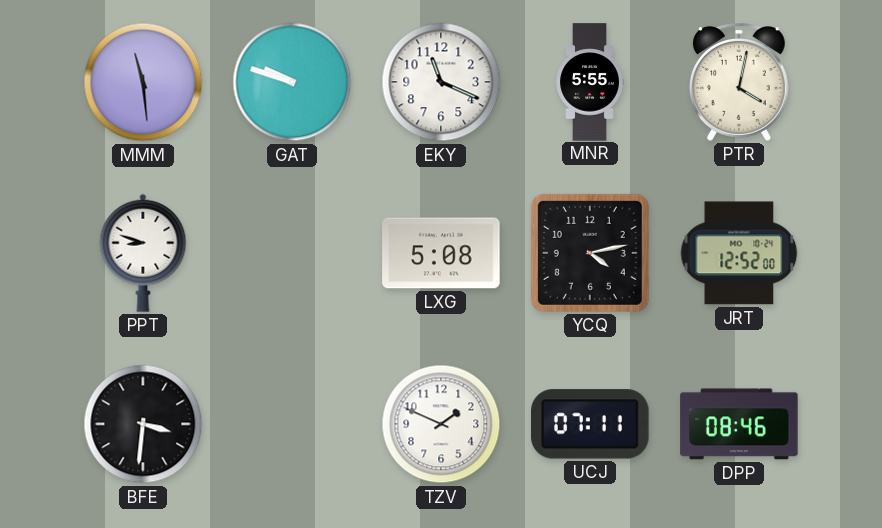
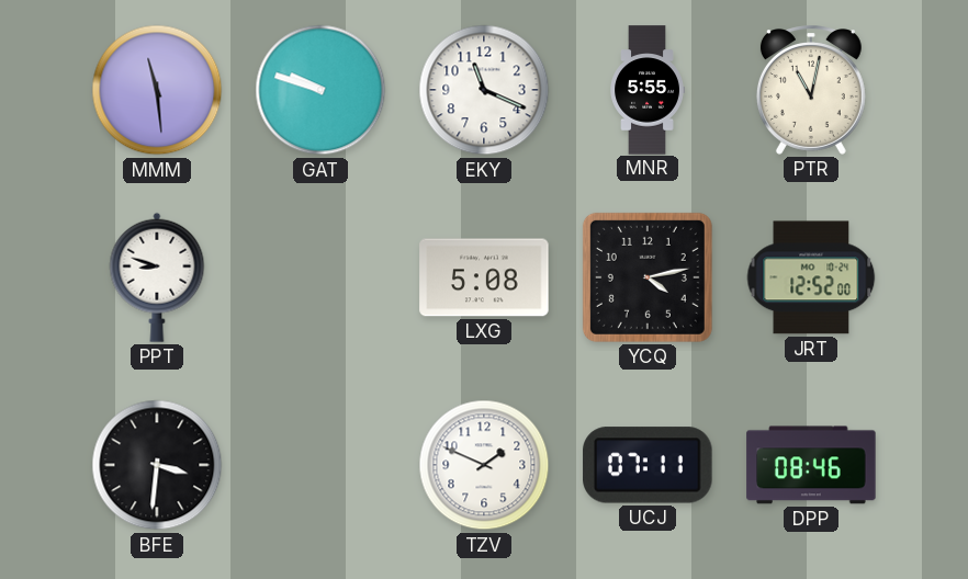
PTR: 4:02 -> 11:02
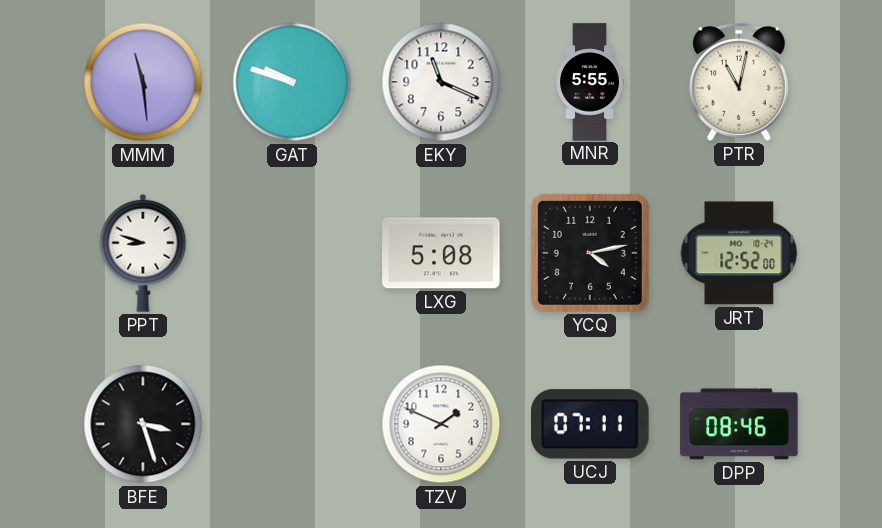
BFE: 3:31 -> 3:27
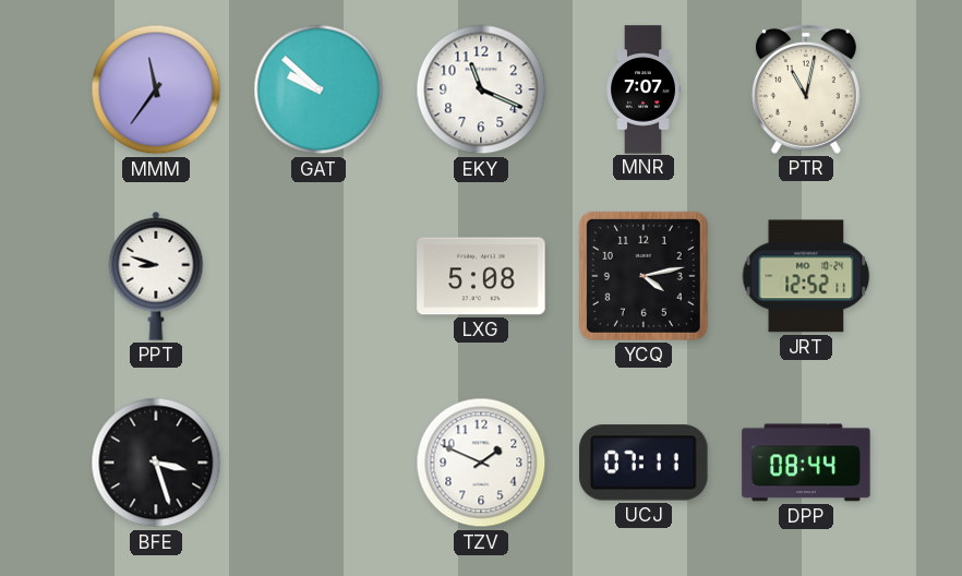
MMM: 11:29 -> 11:36
GAT: 9:48 -> 9:52
MNR: 5:55 -> 7:07
JRT: 12:52:00 -> 12:52:11
DPP: 08:46 -> 08:44
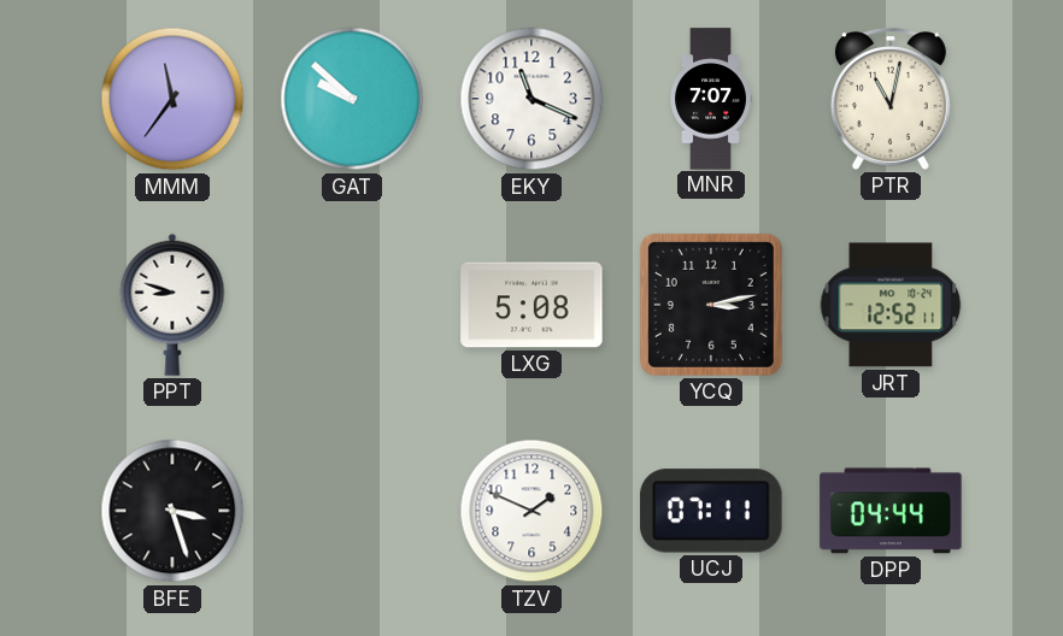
YCQ: 4:13 -> 3:13
DPP: 08:44 -> 04:44
